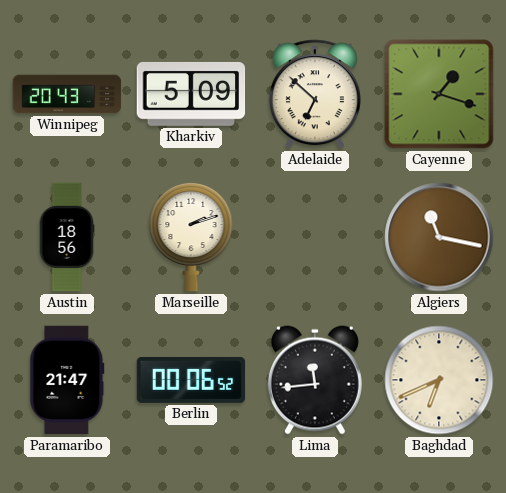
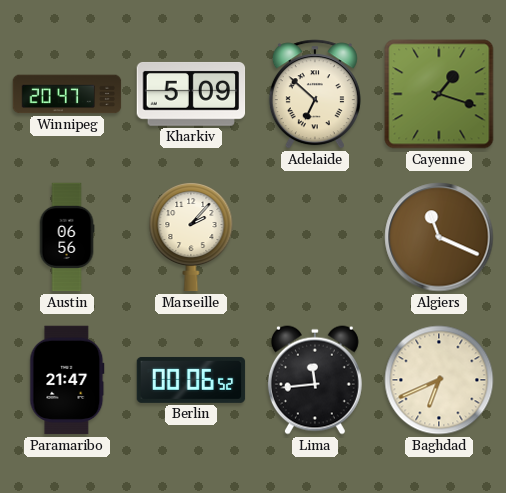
Winnipeg: 20:43 -> 20:47
Austin: 18:56 -> 06:56
Marseille: 2:12 -> 2:07
Algiers: 11:17 -> 11:19
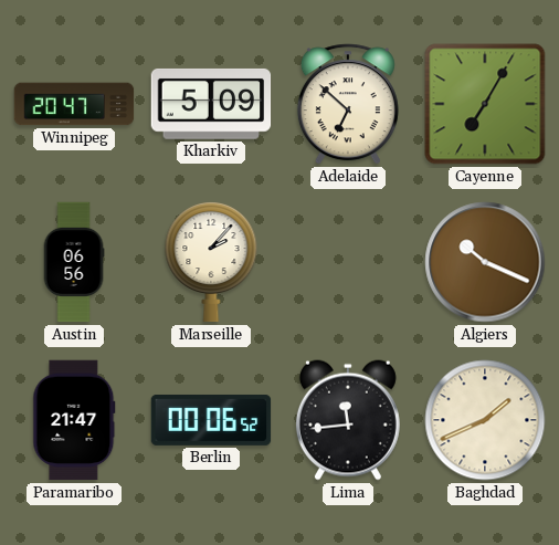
Cayenne: 1:18 -> 7:05
Algiers: 11:19 -> 10:19
Baghdad: 6:41 -> 1:41
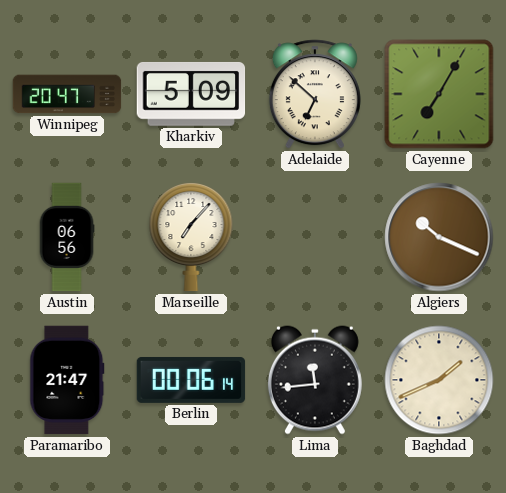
Marseille: 2:07 -> 7:07
Berlin: 00:06:52 -> 00:06:14
